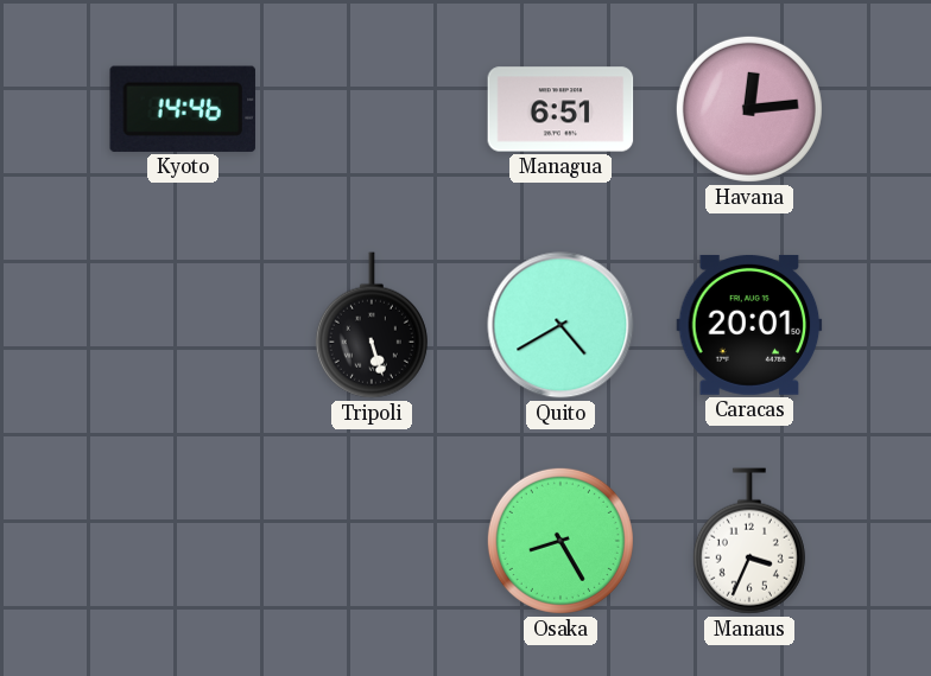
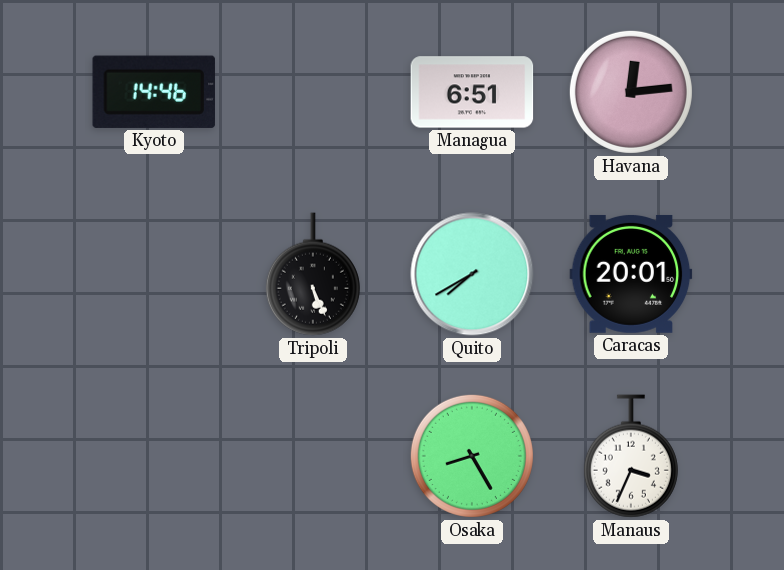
Tripoli: 5:27 -> 5:26
Quito: 4:40 -> 7:40
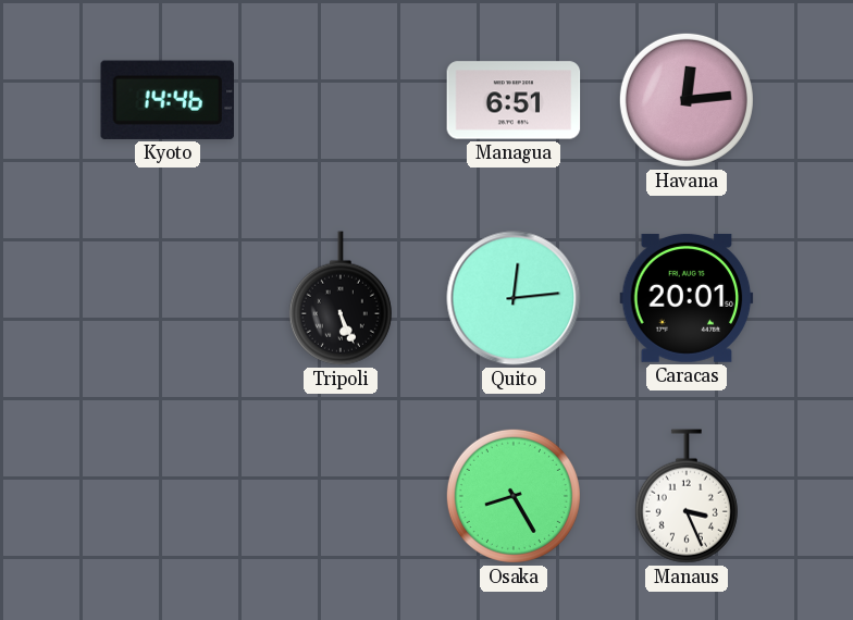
Quito: 7:40 -> 12:14
Manaus: 3:34 -> 3:26
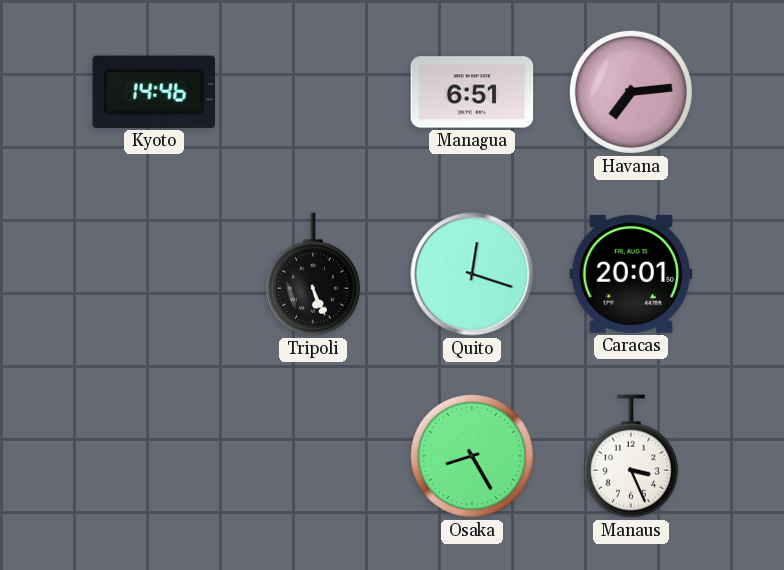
Havana: 12:14 -> 7:14
Quito: 12:14 -> 12:18
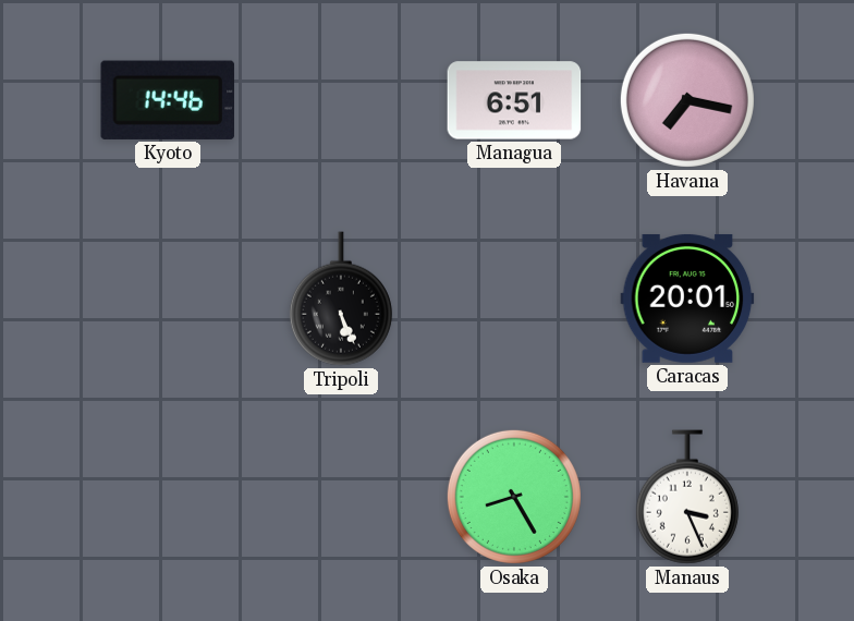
Havana: 7:14 -> 7:17
Quito: 12:18 -> none
